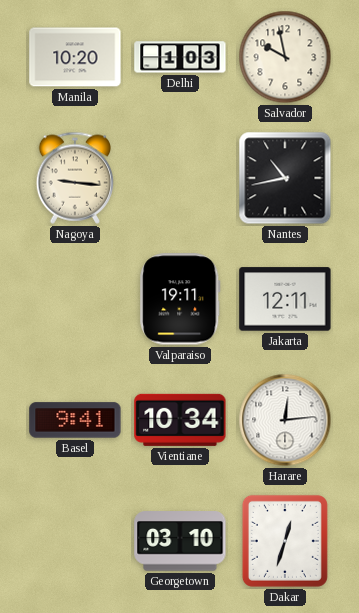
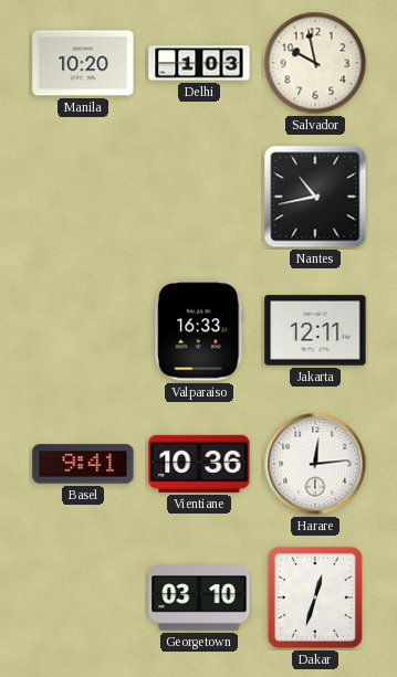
Nagoya: 9:16 -> none
Valparaiso: 19:11 -> 16:33
Vientiane: 10:34 -> 10:36
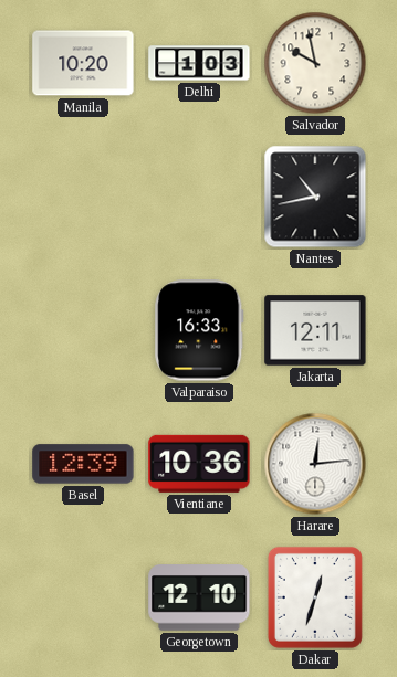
Basel: 9:41 -> 12:39
Georgetown: 03:10 -> 12:10
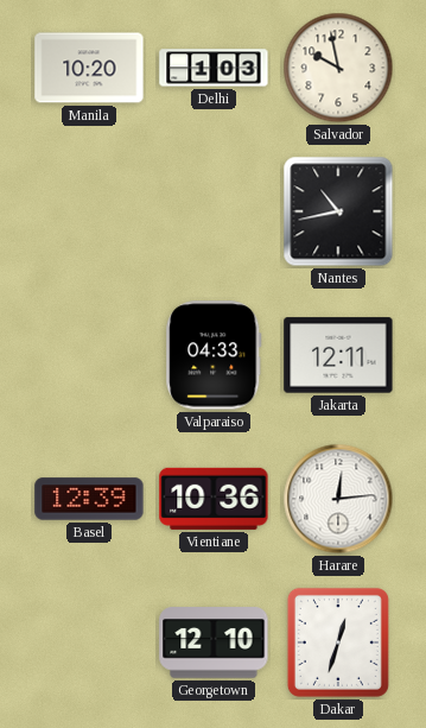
Valparaiso: 16:33 -> 04:33
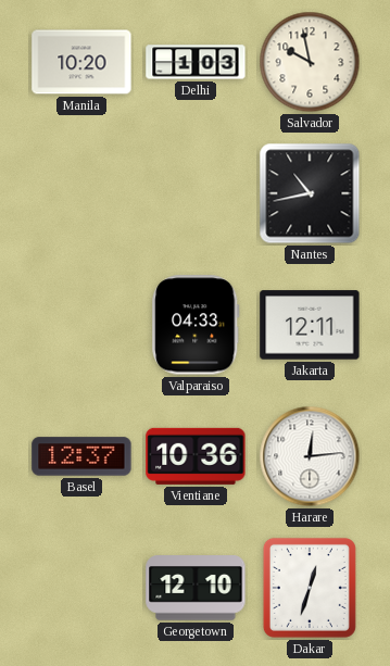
Basel: 12:39 -> 12:37
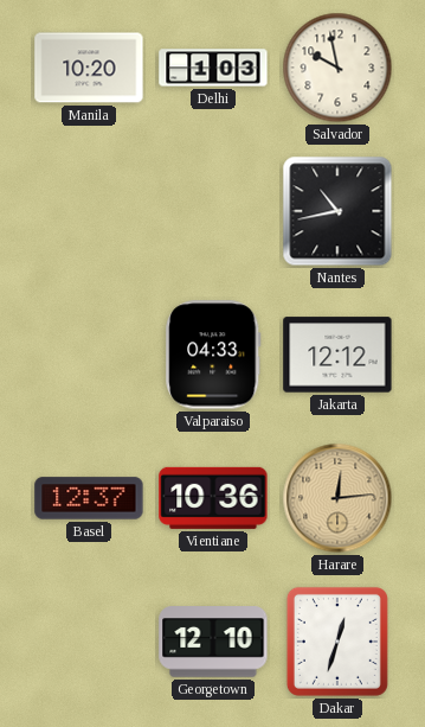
Jakarta: 12:11 -> 12:12
Harare dial: white -> champagne
